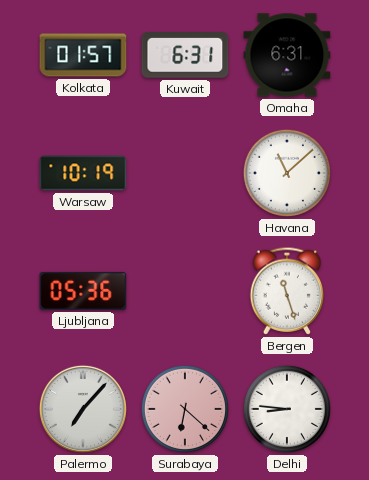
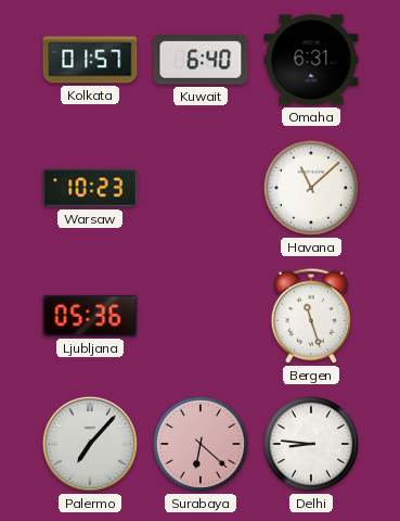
Kuwait: 6:31 -> 6:40
Warsaw: 10:19 -> 10:23
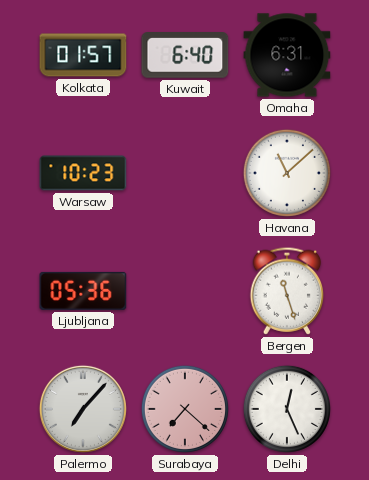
Surabaya: 6:22 -> 7:22
Delhi: 8:46 -> 12:26
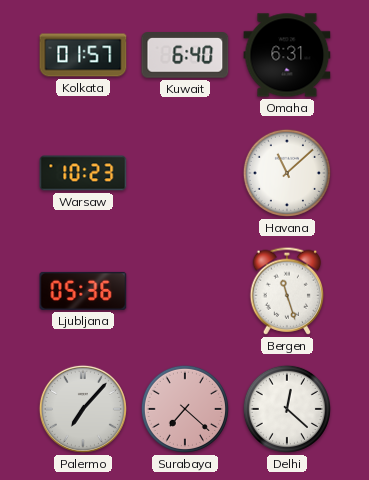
Delhi: 12:26 -> 12:22
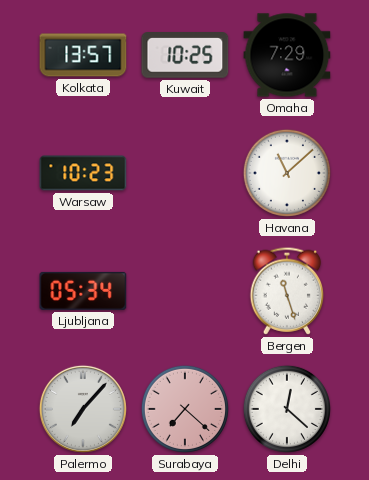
Kolkata: 01:57 -> 13:57
Kuwait: 6:40 -> 10:25
Omaha: 6:31 -> 7:29
Ljubljana: 05:36 -> 05:34
